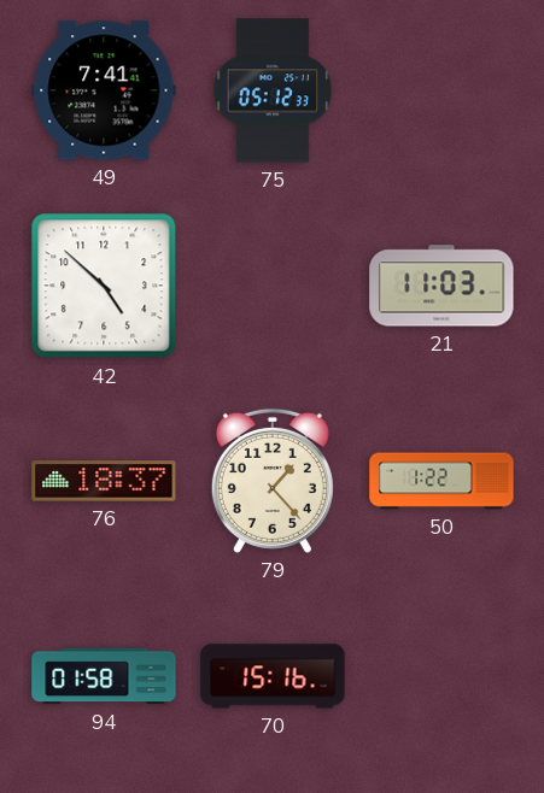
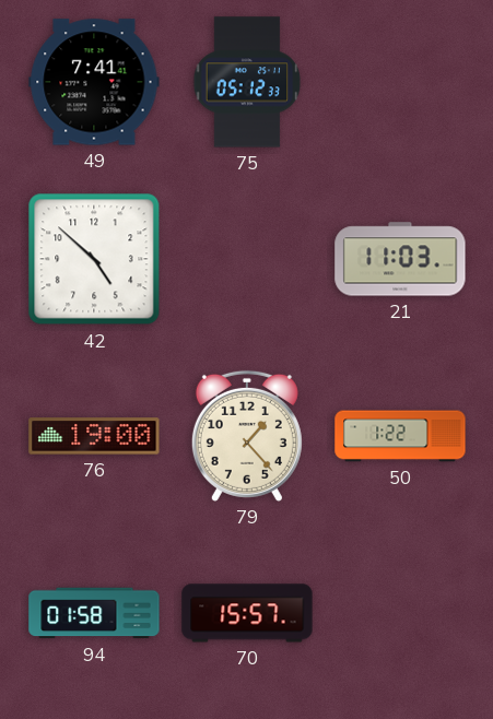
76: 18:37 -> 19:00
70: 15:16 -> 15:57
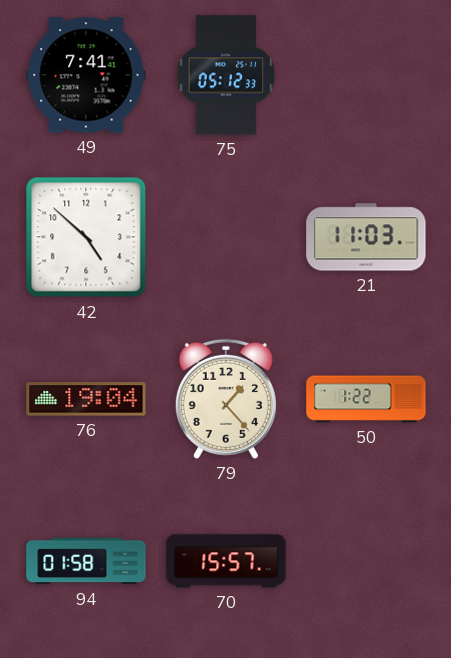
76: 19:00 -> 19:04
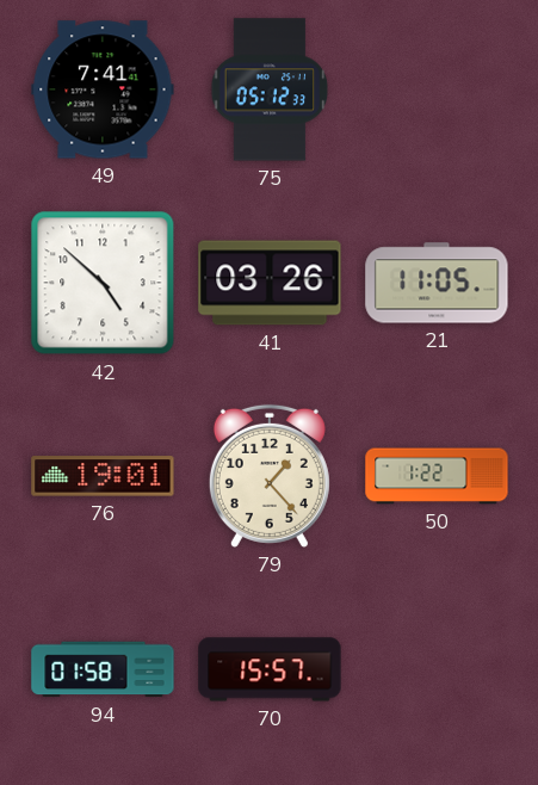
41: none -> 03:26
21: 11:03 -> 11:05
76: 19:04 -> 19:01
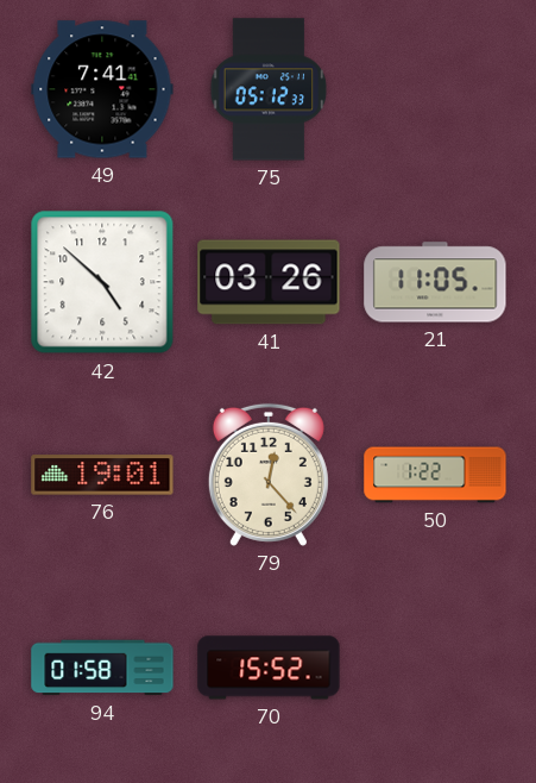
79: 1:23 -> 12:23
70: 15:57 -> 15:52
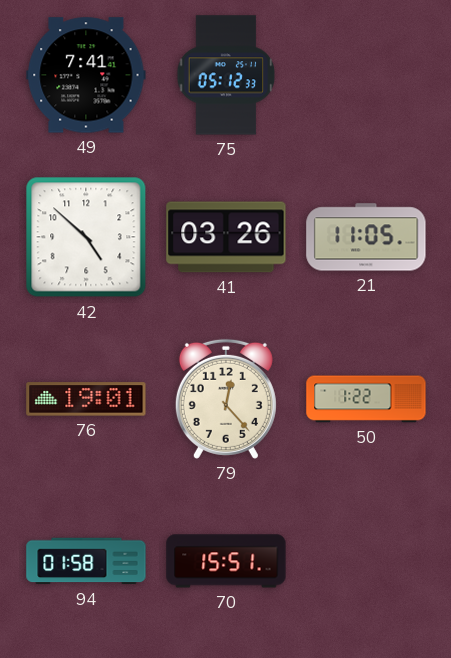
70: 15:52 -> 15:51
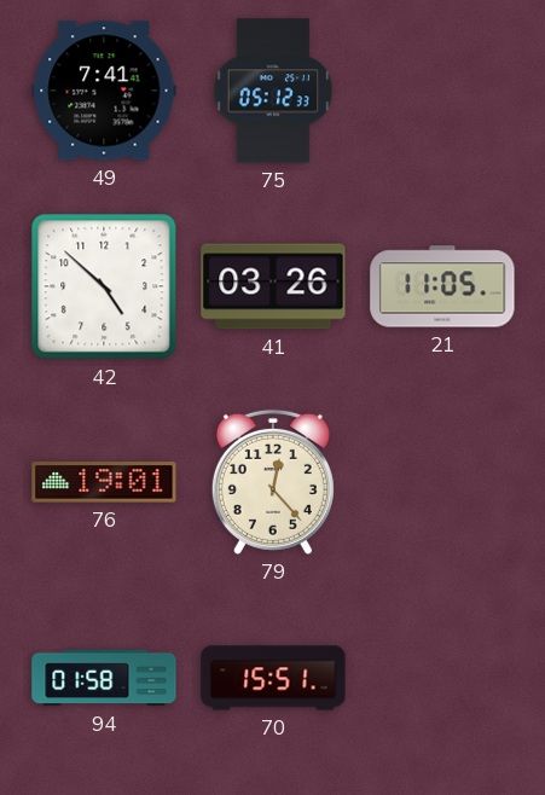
50: 1:22 -> none
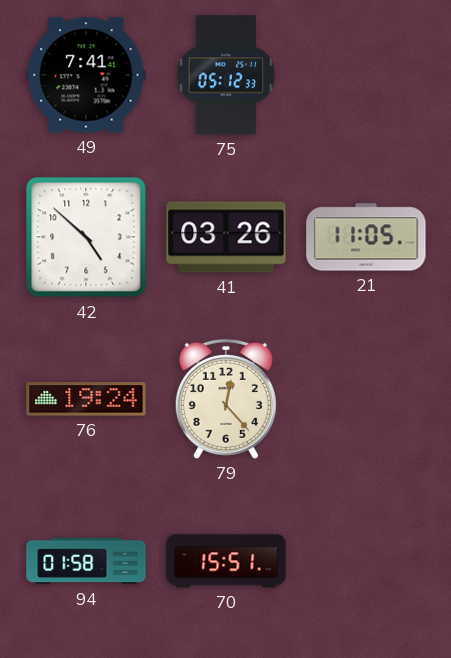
76: 19:01 -> 19:24
